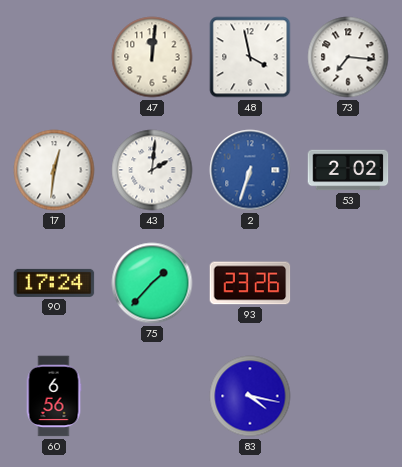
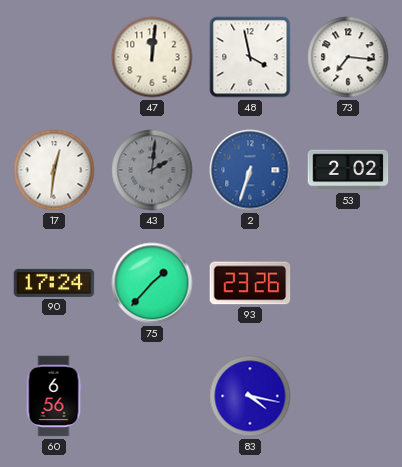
43 dial: white -> grey
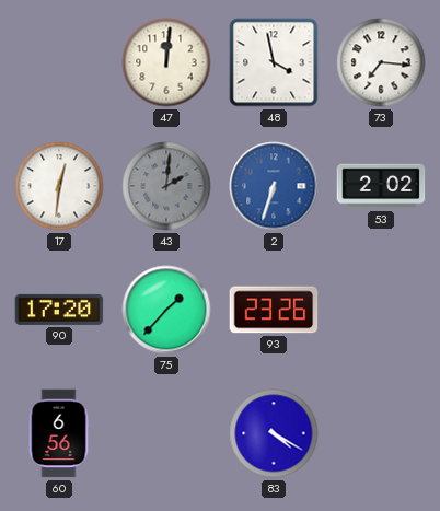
90: 17:24 -> 17:20
83: 4:17 -> 4:20
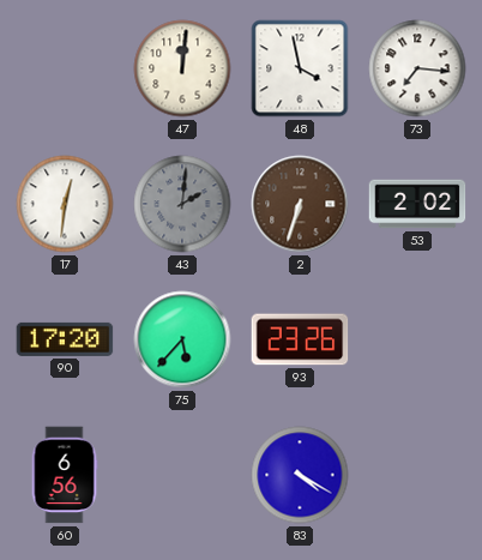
2 dial: blue -> brown
75: 1:37 -> 5:37
